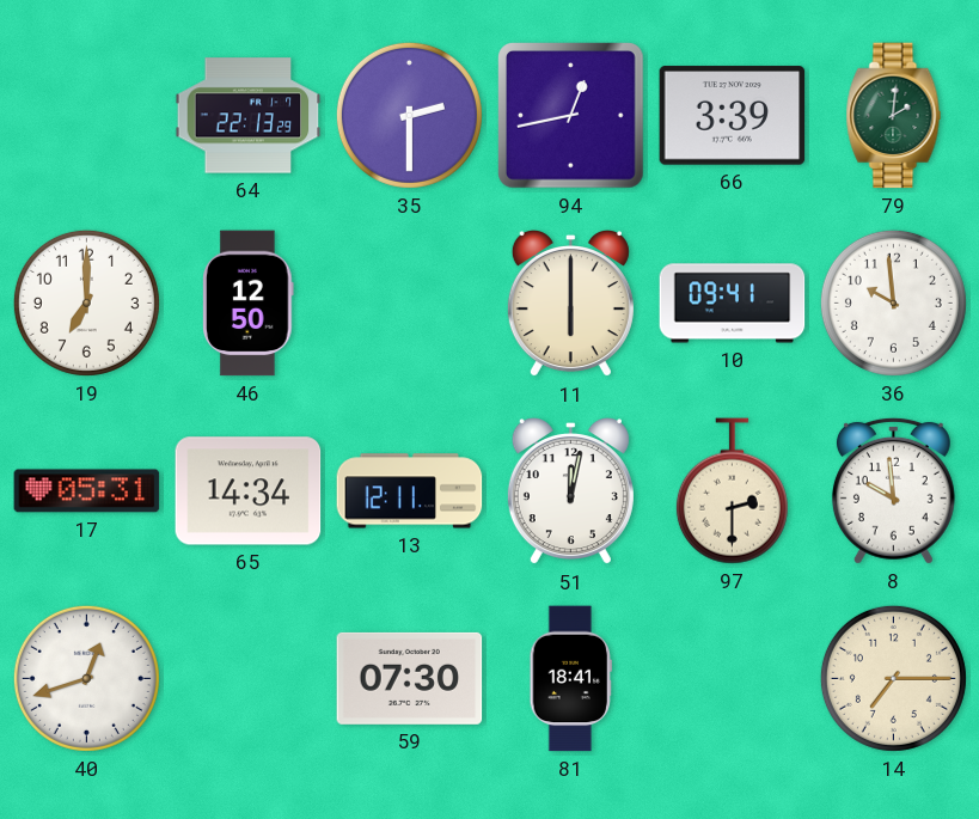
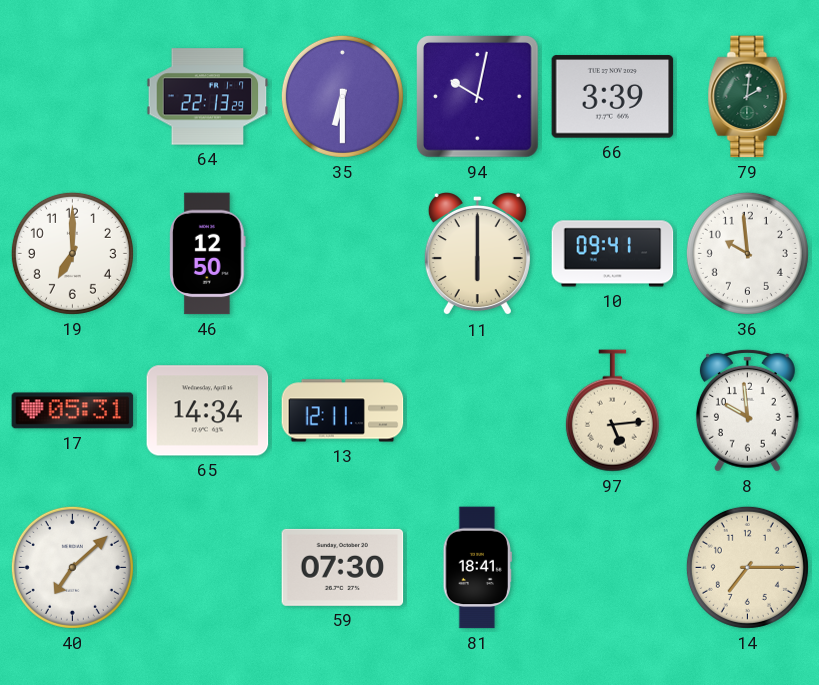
35: 2:30 -> 6:30
94: 12:43 -> 10:02
51: 12:02 -> none
97: 2:30 -> 5:14
40: 12:42 -> 7:08
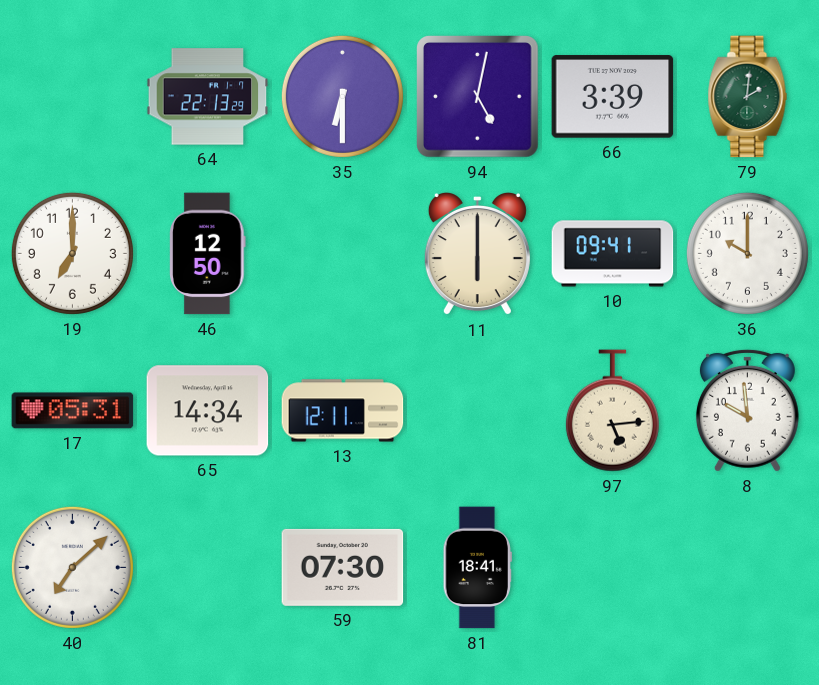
94: 10:02 -> 5:02
36: 9:59 -> 10:00
14: 7:15 -> none
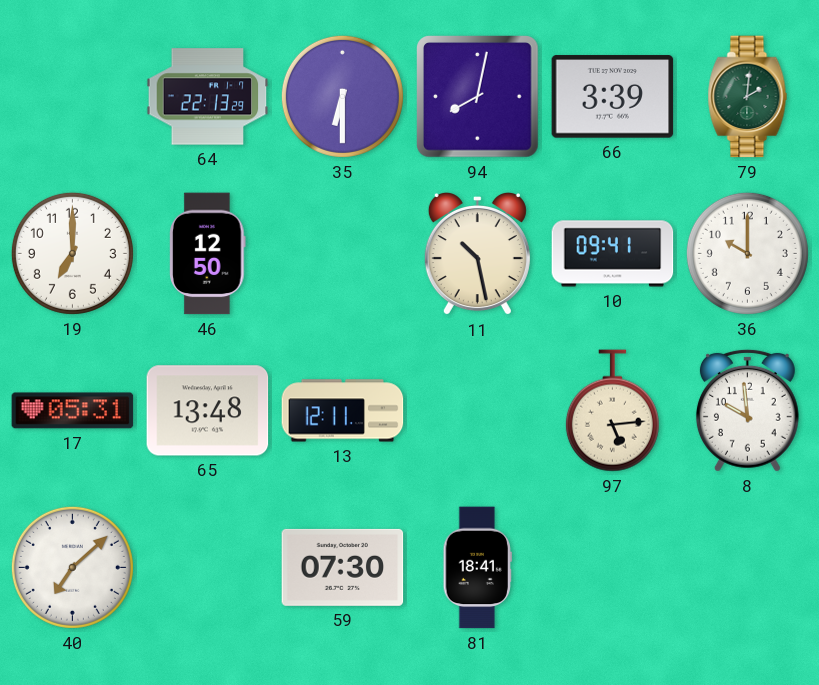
94: 5:02 -> 8:02
11: 6:00 -> 10:28
65: 14:34 -> 13:48
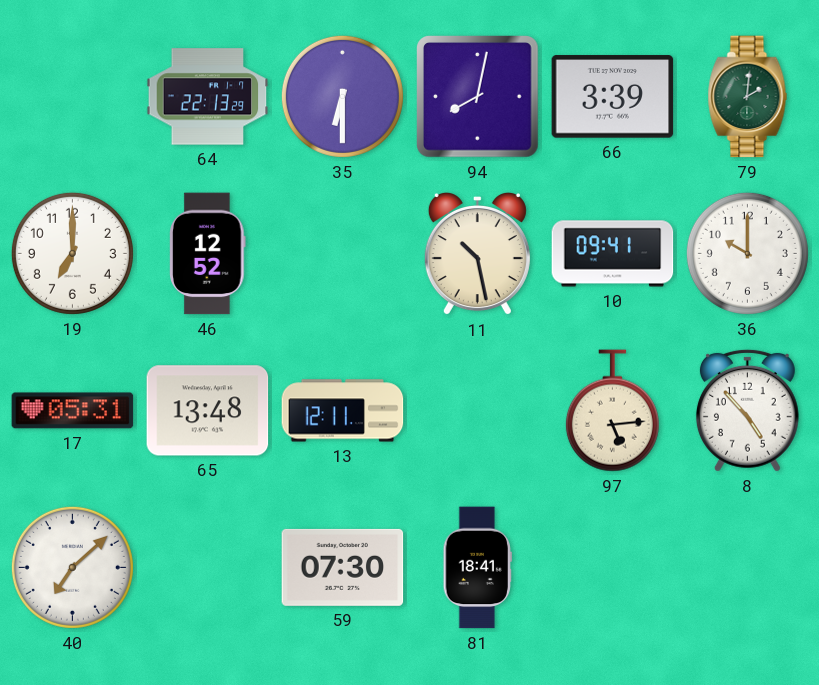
46: 12:50 -> 12:52
8: 9:59 -> 4:53
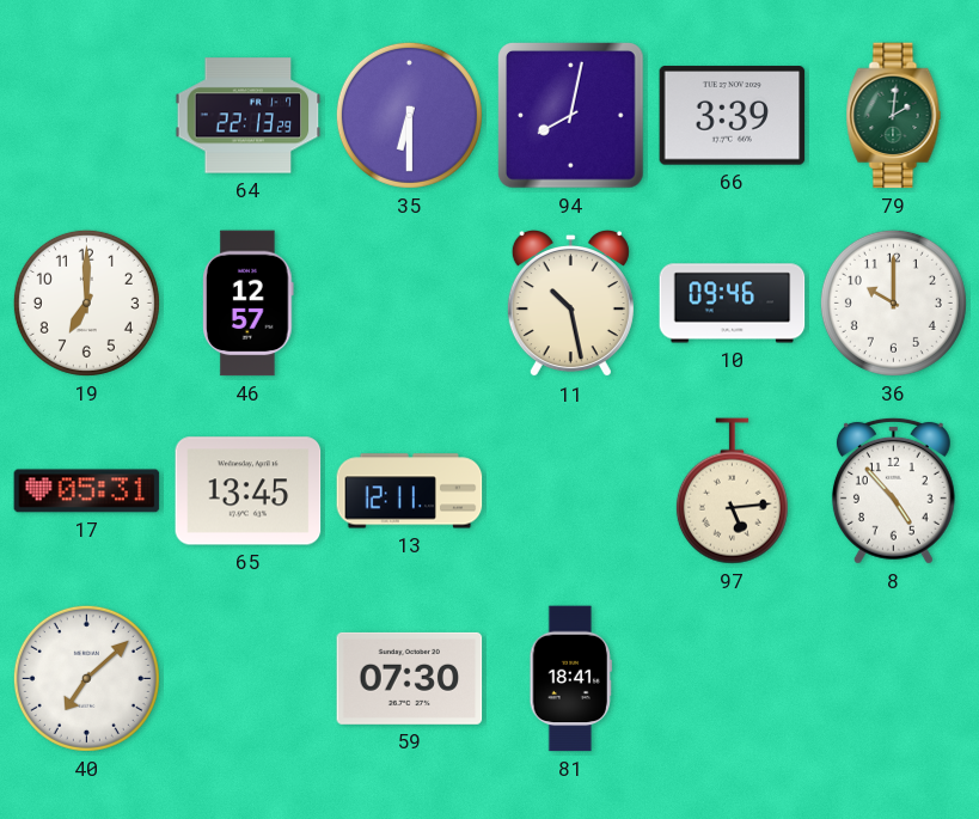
46: 12:52 -> 12:57
10: 09:41 -> 09:46
65: 13:48 -> 13:45
